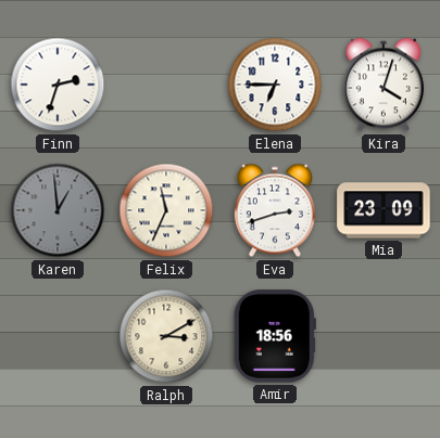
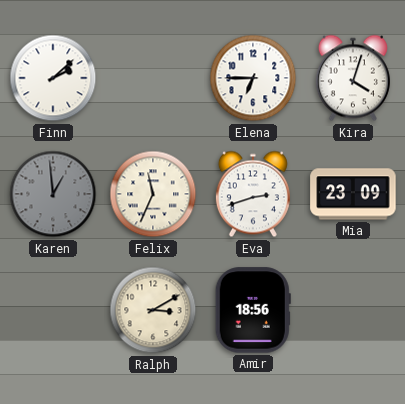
Finn: 2:33 -> 2:08
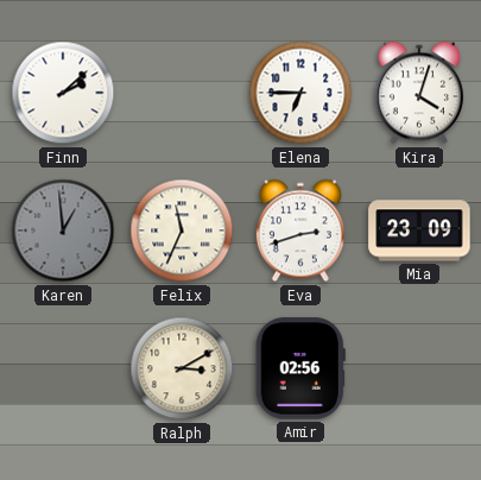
Amir: 18:56 -> 02:56
